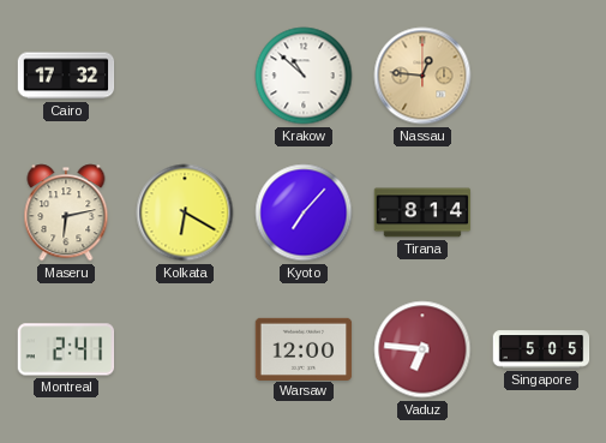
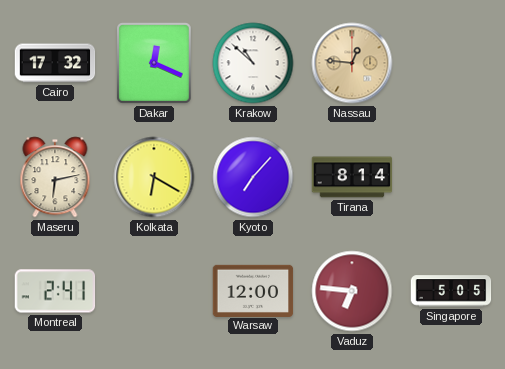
Dakar: none -> 12:19
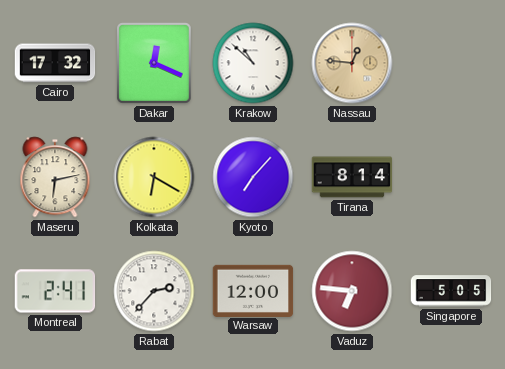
Rabat: none -> 2:37
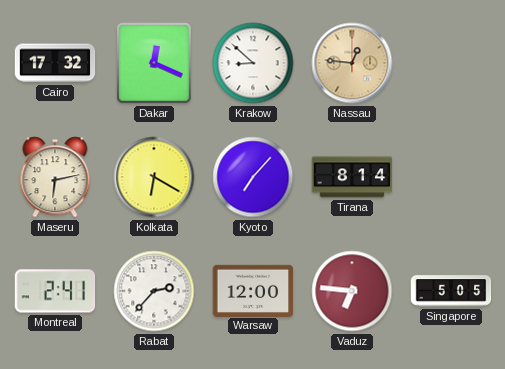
Krakow: 10:52 -> 8:52
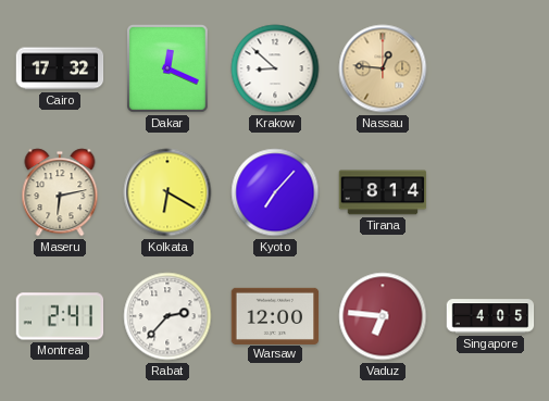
Singapore: 5:05 -> 4:05
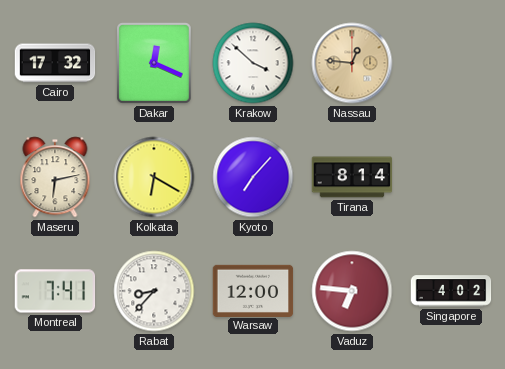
Krakow: 8:52 -> 3:52
Montreal: 2:41 -> 7:41
Rabat: 2:37 -> 8:37
Singapore: 4:05 -> 4:02
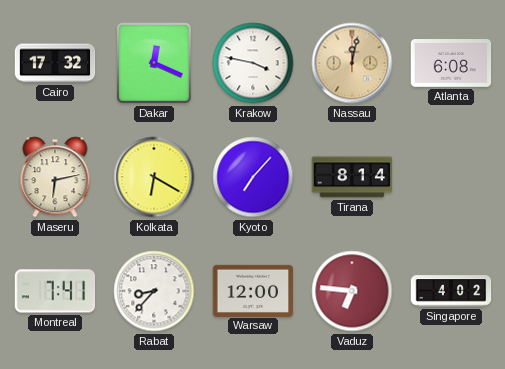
Krakow: 3:52 -> 3:47
Nassau: 12:46 -> 12:02
Atlanta: none -> 6:08
